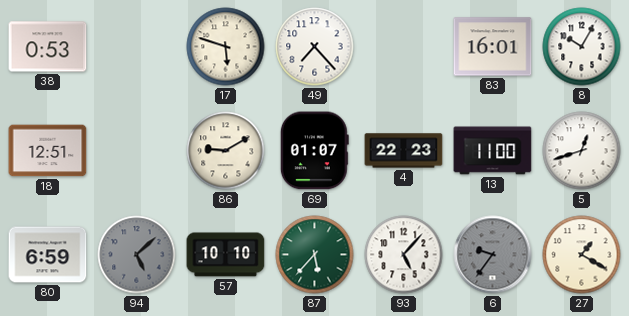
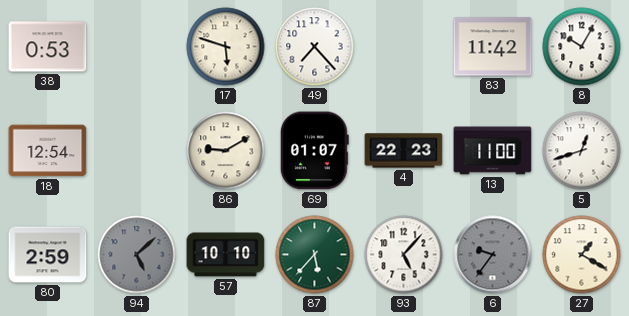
83: 16:01 -> 11:42
18: 12:51 -> 12:54
80: 6:59 -> 2:59
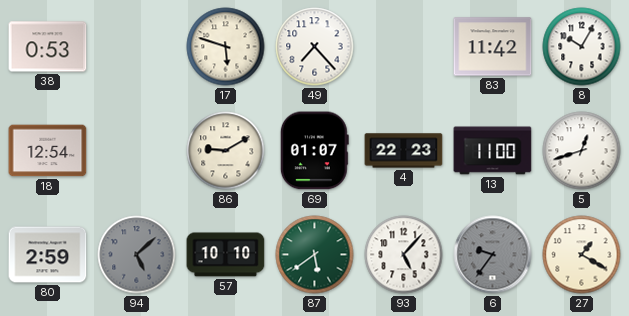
87: 5:37 -> 5:39
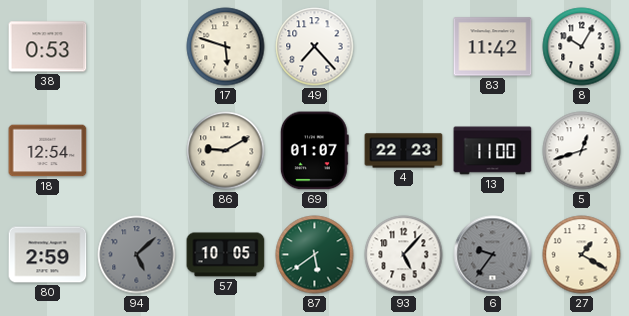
57: 10:10 -> 10:05
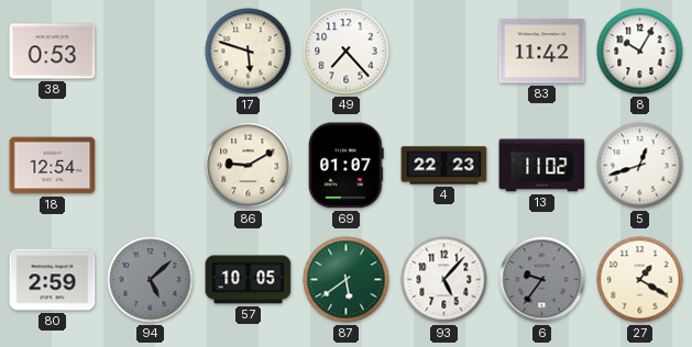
13: 11:00 -> 11:02
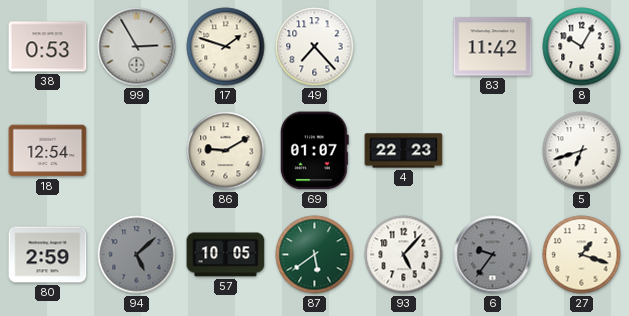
99: none -> 2:55
17: 5:48 -> 1:48
13: 11:02 -> none
5: 12:42 -> 6:42
27: 1:20 -> 1:18
